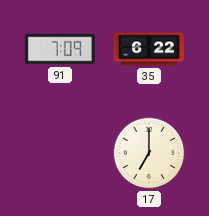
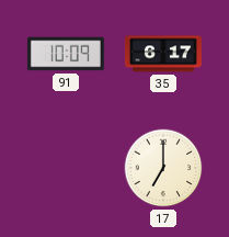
91: 7:09 -> 10:09
35: 6:22 -> 6:17
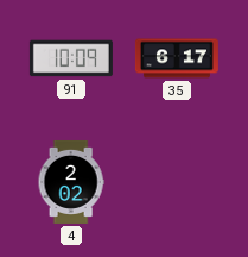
4: none -> 2:02
17: 7:00 -> none
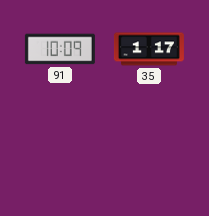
35: 6:17 -> 1:17
4: 2:02 -> none
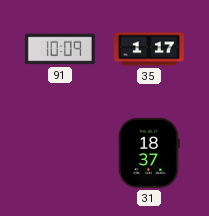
31: none -> 18:37
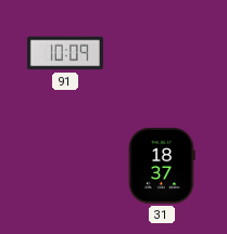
35: 1:17 -> none
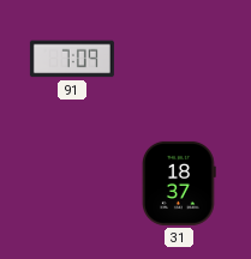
91: 10:09 -> 7:09
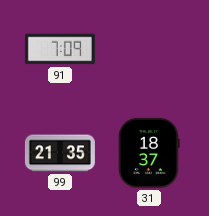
99: none -> 21:35
